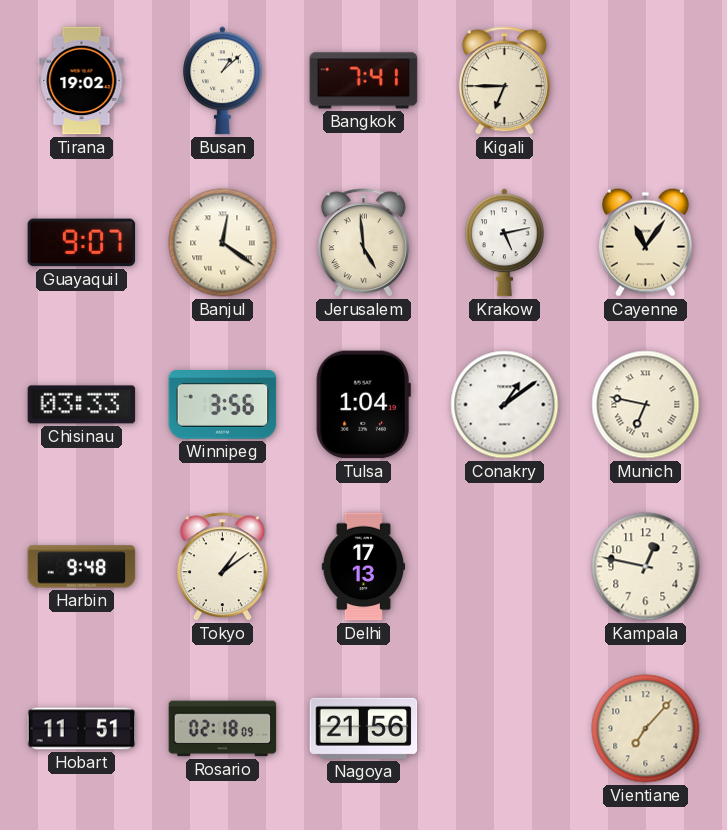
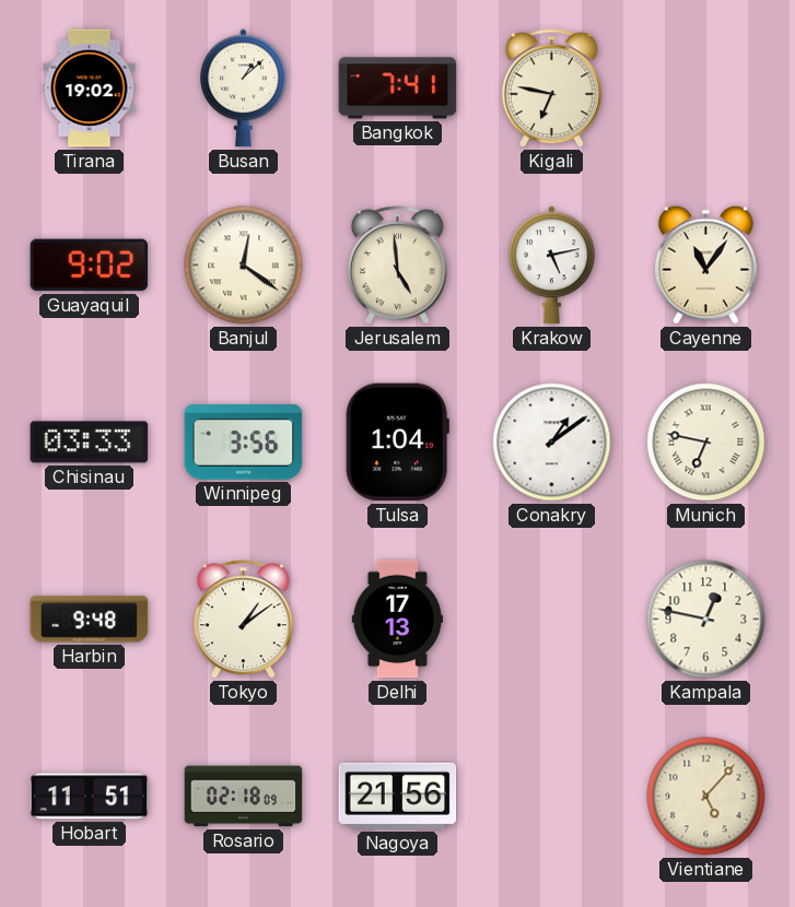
Kigali: 6:45 -> 6:47
Guayaquil: 9:07 -> 9:02
Vientiane: 7:07 -> 5:07
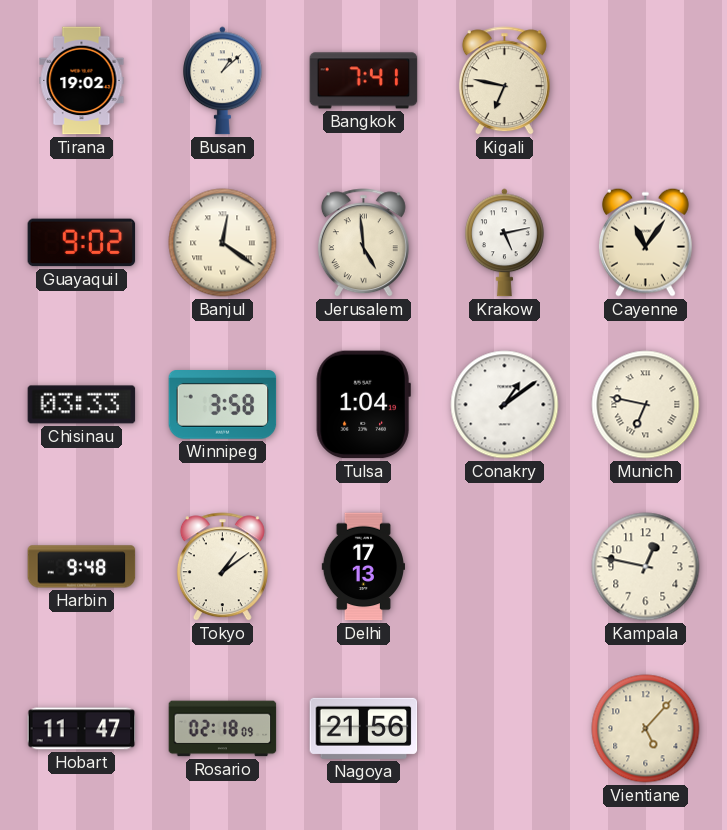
Winnipeg: 3:56 -> 3:58
Hobart: 11:51 -> 11:47
